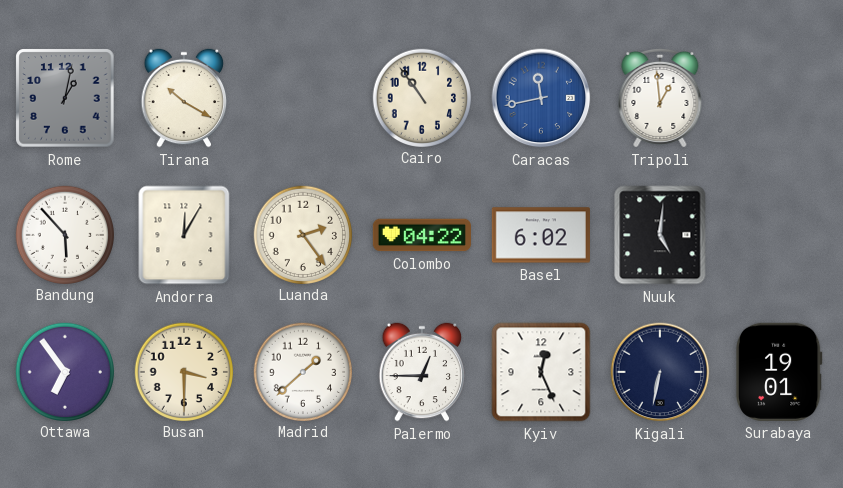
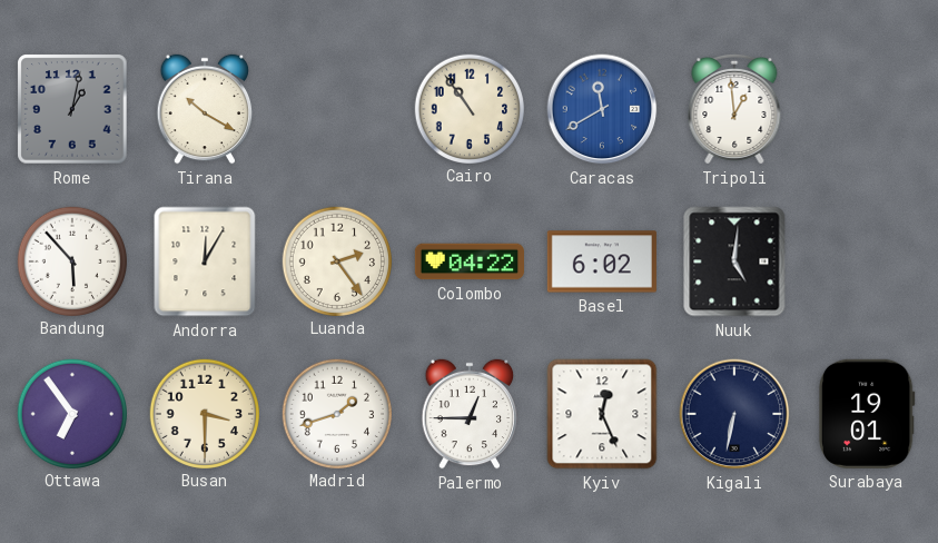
Caracas: 11:43 -> 11:40
Madrid: 1:38 -> 1:42
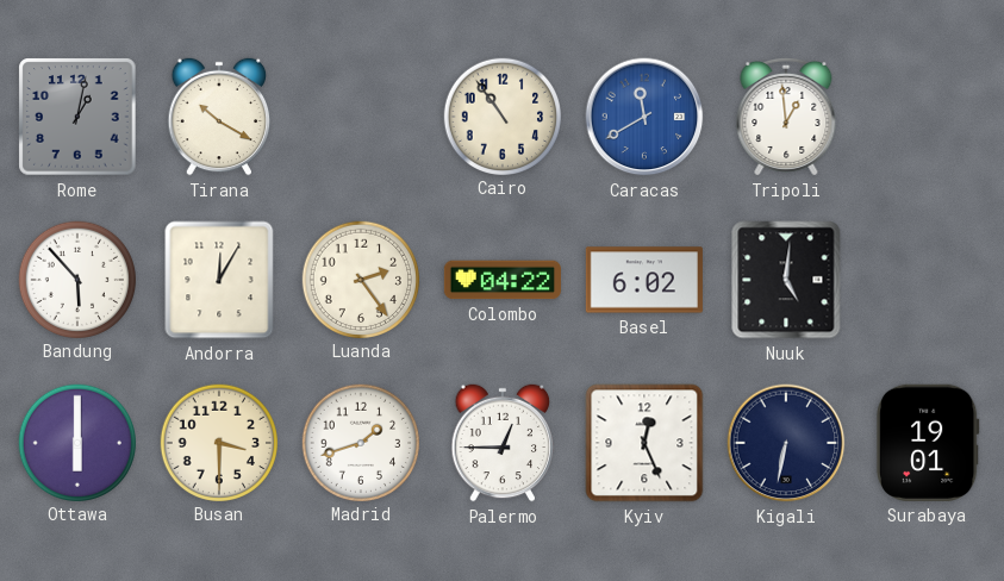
Ottawa: 6:54 -> 6:00
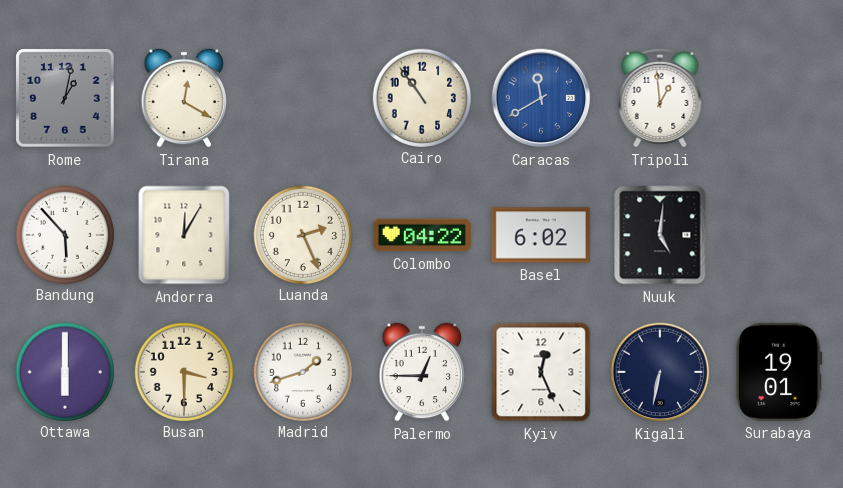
Tirana: 10:20 -> 12:20
Luanda: 2:24 -> 2:26
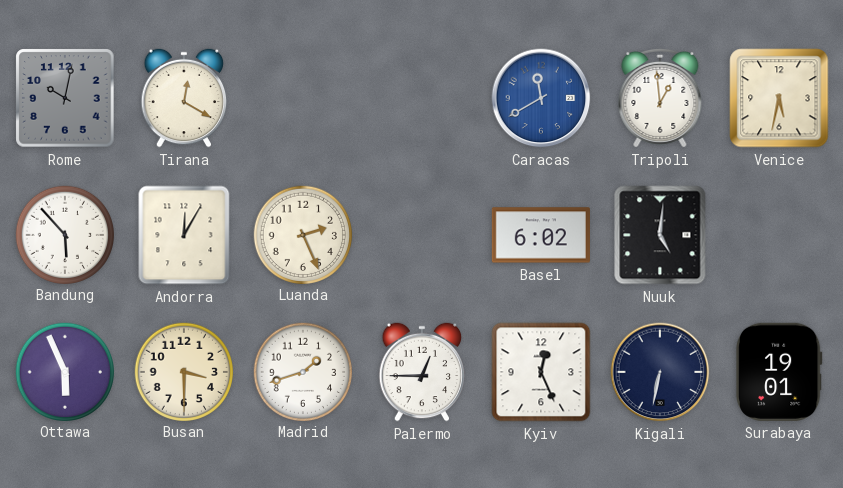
Rome: 1:02 -> 10:02
Cairo: 10:54 -> none
Venice: none -> 5:32
Colombo: 04:22 -> none
Ottawa: 6:00 -> 5:56
